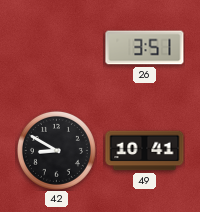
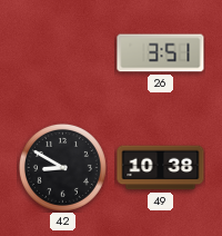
49: 10:41 -> 10:38
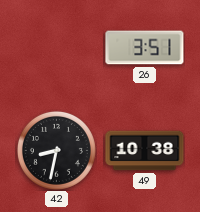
42: 8:50 -> 8:32
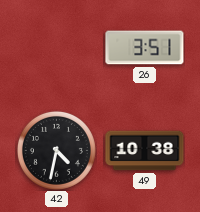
42: 8:32 -> 4:32
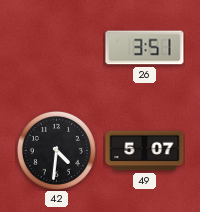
42: 4:32 -> 4:31
49: 10:38 -> 5:07
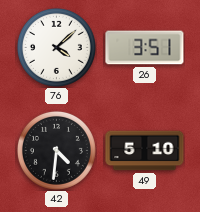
76: none -> 4:08
49: 5:07 -> 5:10
